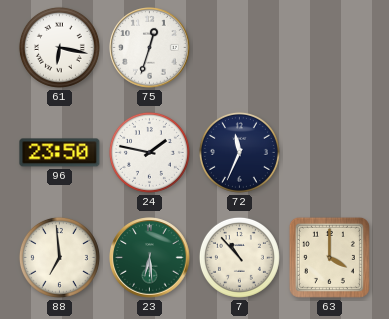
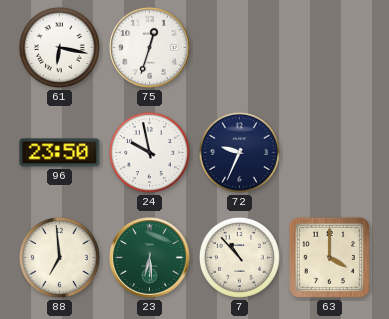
24: 1:47 -> 9:58
72: 11:34 -> 9:34
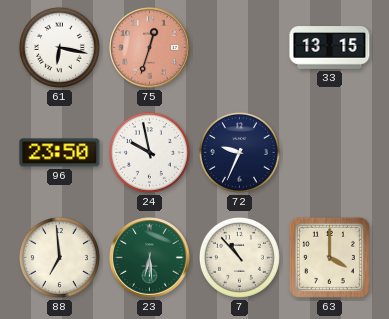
75 dial: white -> salmon
33: none -> 13:15
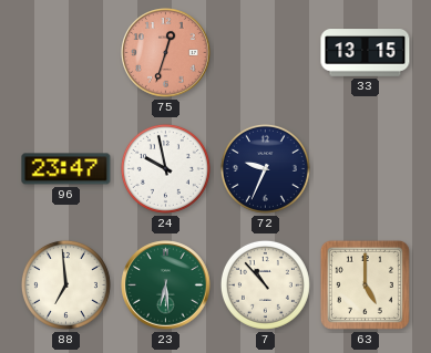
61: 6:17 -> none
96: 23:50 -> 23:47
63: 4:00 -> 5:00
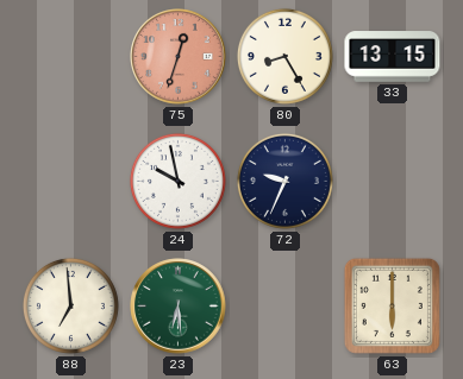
80: none -> 8:25
96: 23:47 -> none
7: 10:53 -> none
63: 5:00 -> 6:00
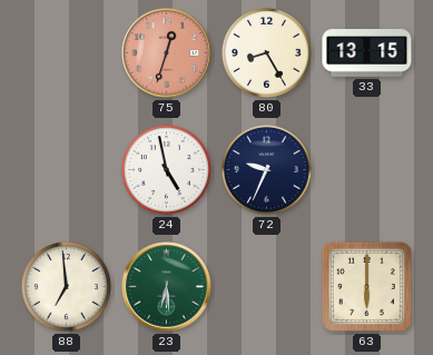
24: 9:58 -> 4:58
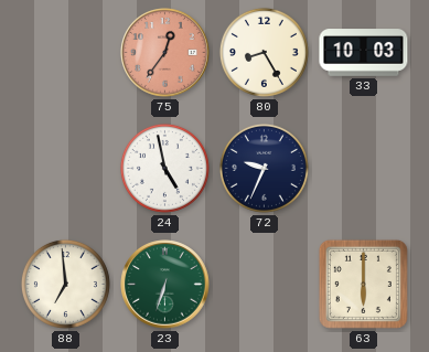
75: 12:33 -> 12:36
33: 13:15 -> 10:03
23: 6:29 -> 6:33
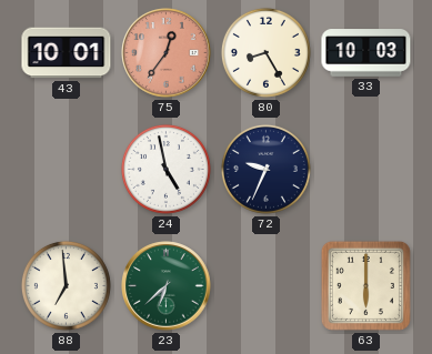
43: none -> 10:01
23: 6:33 -> 6:38
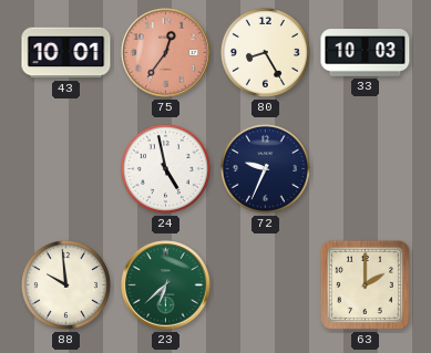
88: 6:59 -> 9:59
63: 6:00 -> 2:00
